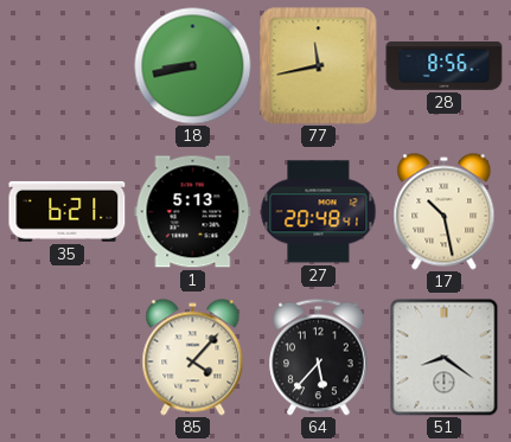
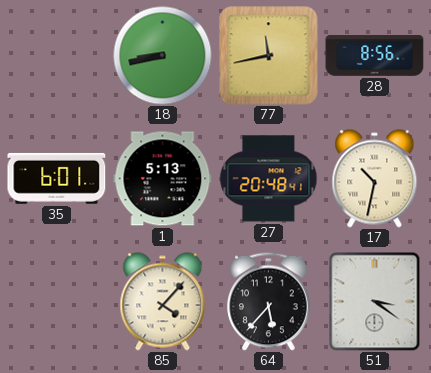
35: 6:21 -> 6:01
17: 10:28 -> 10:32
51: 8:21 -> 3:21
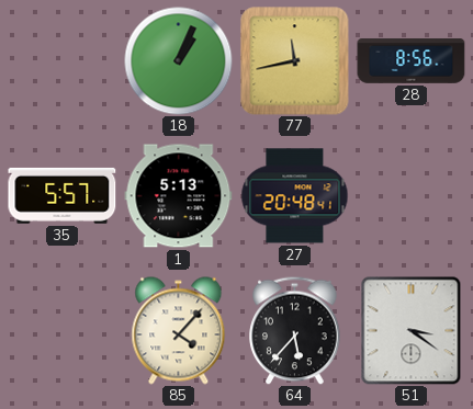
18: 8:43 -> 1:04
35: 6:01 -> 5:57
17: 10:32 -> none
